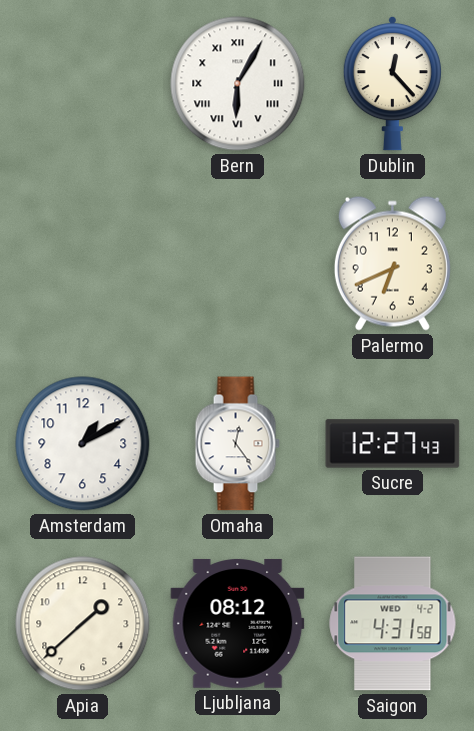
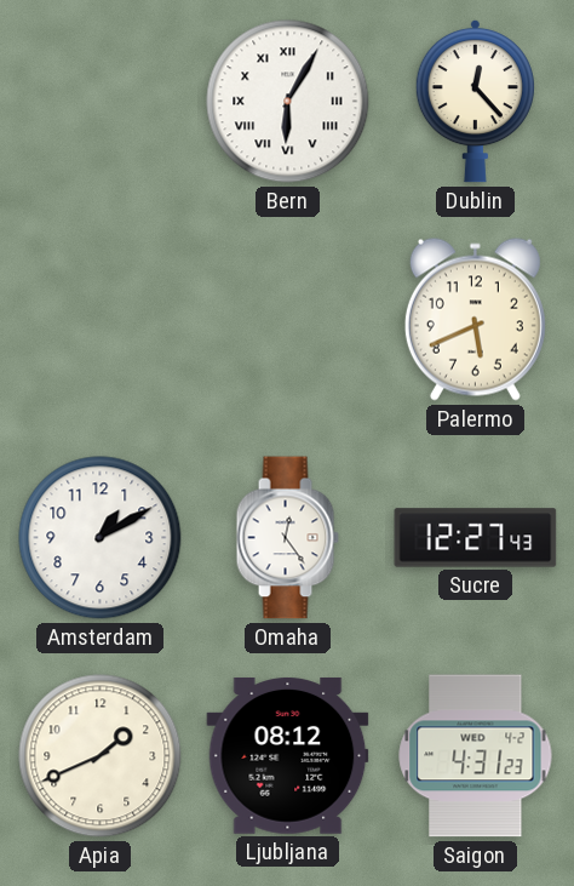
Palermo: 6:41 -> 5:41
Apia: 1:38 -> 1:41
Saigon: 4:31:58 -> 4:31:23
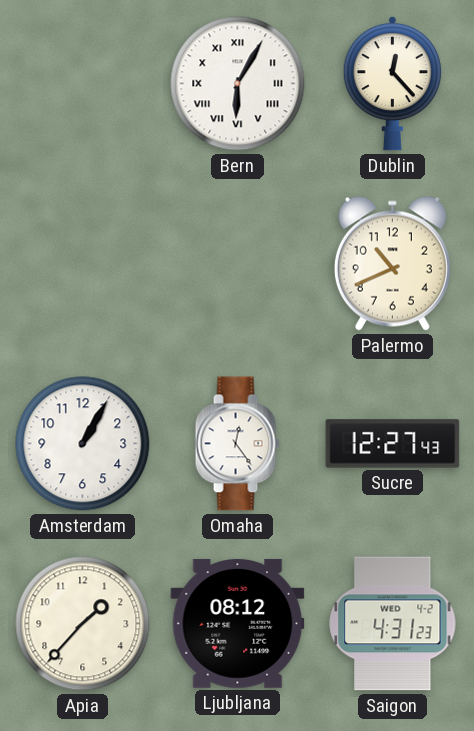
Palermo: 5:41 -> 10:41
Amsterdam: 1:10 -> 1:05
Apia: 1:41 -> 1:37
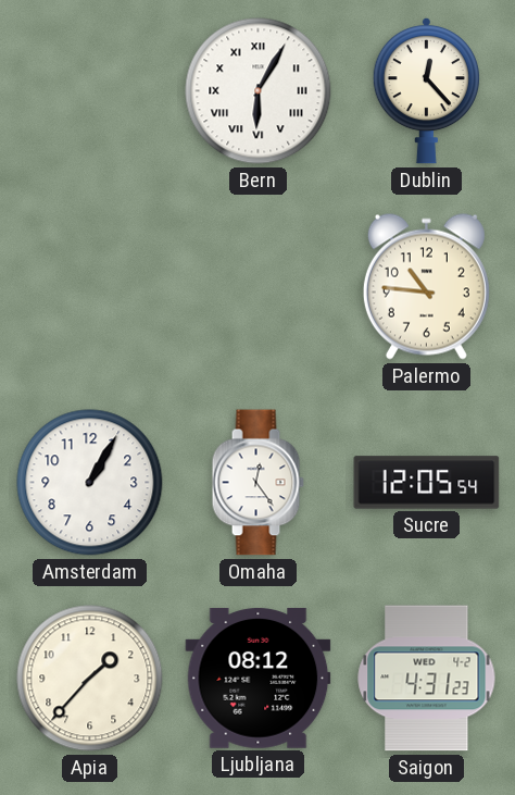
Palermo: 10:41 -> 10:46
Sucre: 12:27 -> 12:05
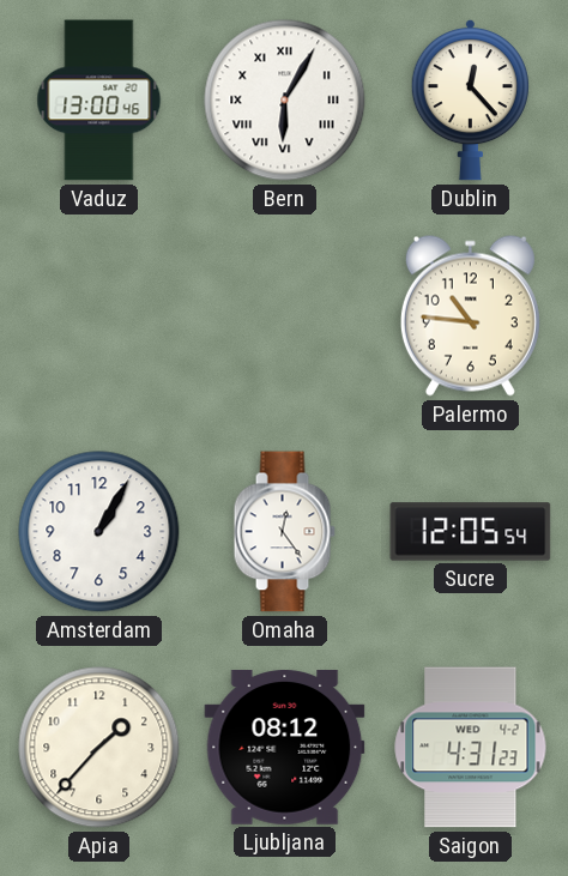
Vaduz: none -> 13:00
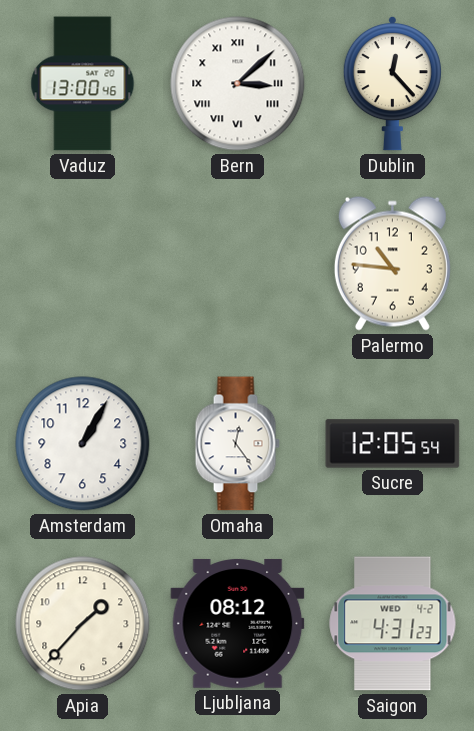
Bern: 6:05 -> 3:08
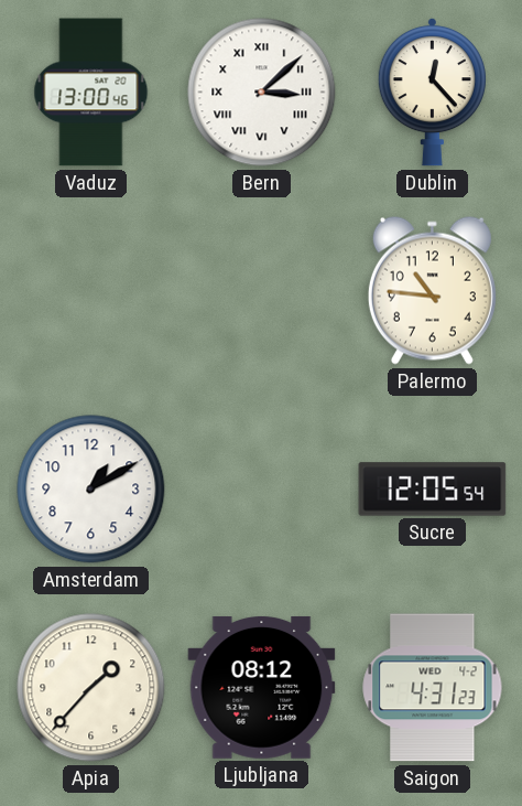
Amsterdam: 1:05 -> 1:10
Omaha: 12:24 -> none
